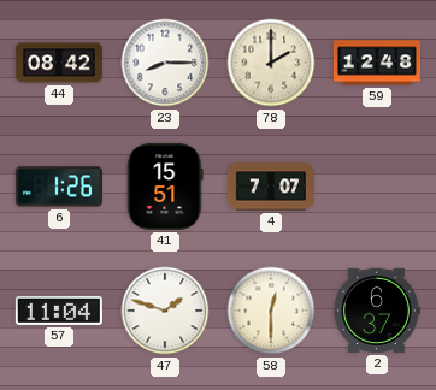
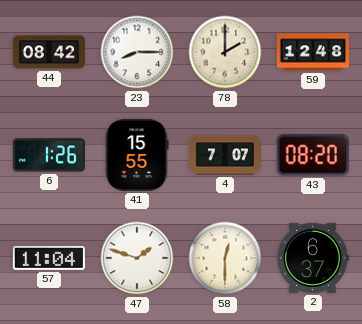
41: 15:51 -> 15:55
43: none -> 08:20
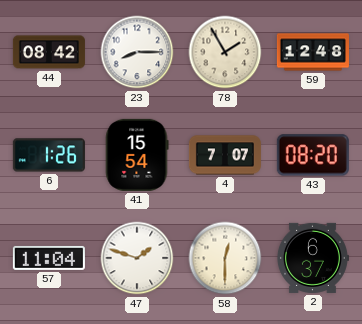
78: 2:00 -> 1:55
41: 15:55 -> 15:54
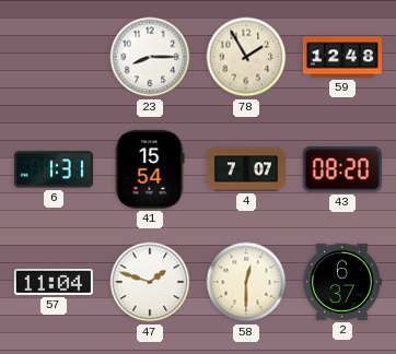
44: 08:42 -> none
6: 1:26 -> 1:31
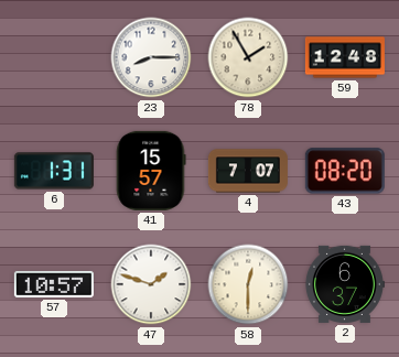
41: 15:54 -> 15:57
57: 11:04 -> 10:57
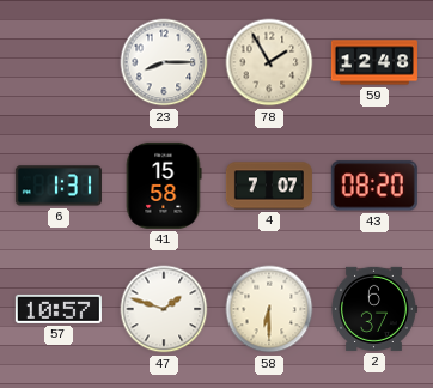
41: 15:57 -> 15:58
58: 12:30 -> 6:30
